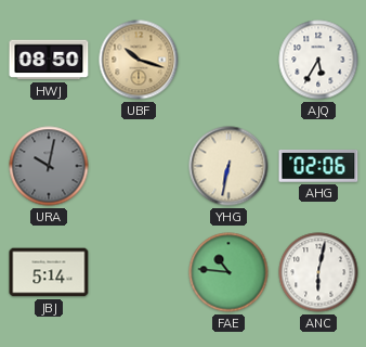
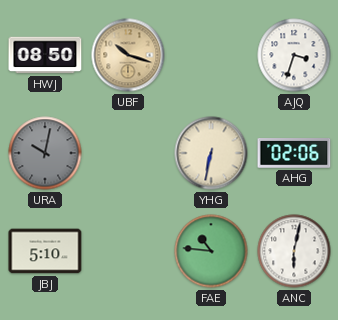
AJQ: 5:35 -> 3:33
JBJ: 5:14 -> 5:10
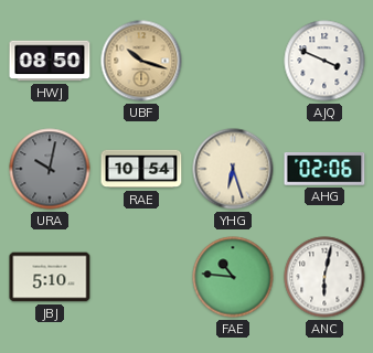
AJQ: 3:33 -> 3:49
RAE: none -> 10:54
YHG: 6:32 -> 6:27
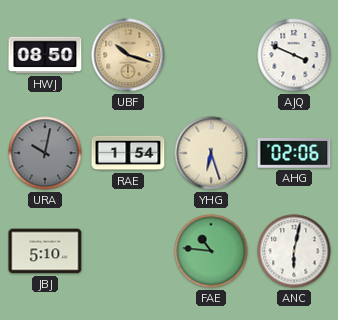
RAE: 10:54 -> 1:54
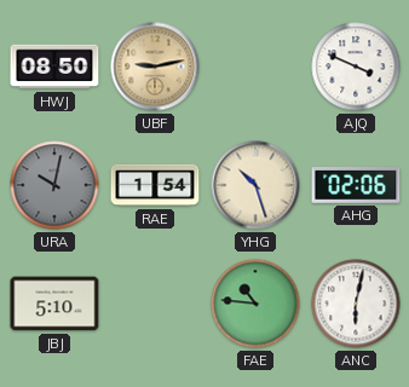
UBF: 10:18 -> 9:13
YHG: 6:27 -> 10:27
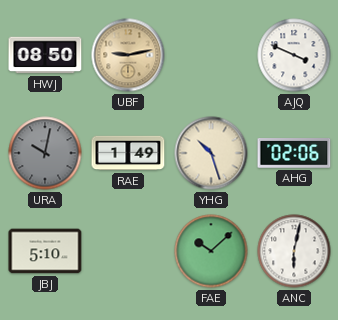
RAE: 1:54 -> 1:49
FAE: 10:46 -> 10:08
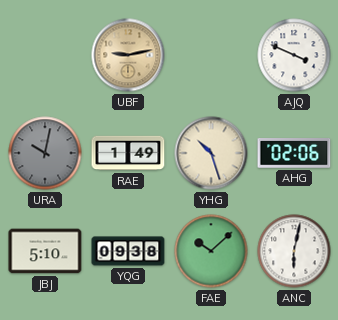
HWJ: 08:50 -> none
YQG: none -> 09:38
